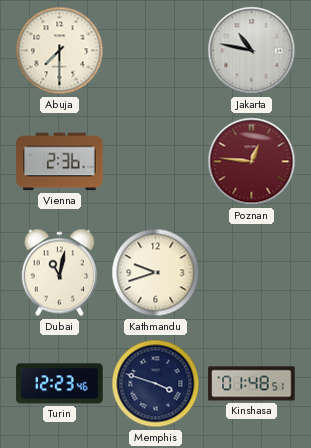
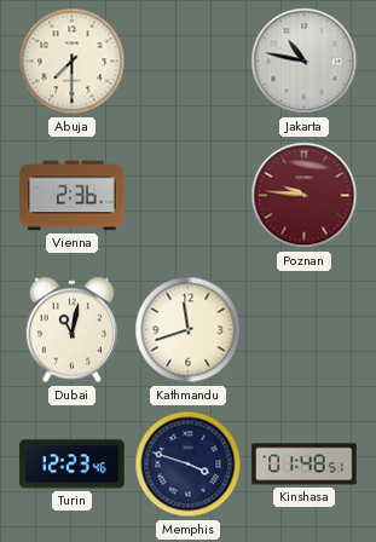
Poznan: 12:46 -> 9:46
Kathmandu: 9:42 -> 11:42
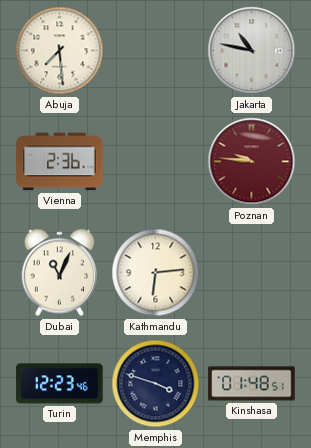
Abuja: 7:30 -> 7:29
Dubai: 11:02 -> 11:04
Kathmandu: 11:42 -> 6:14
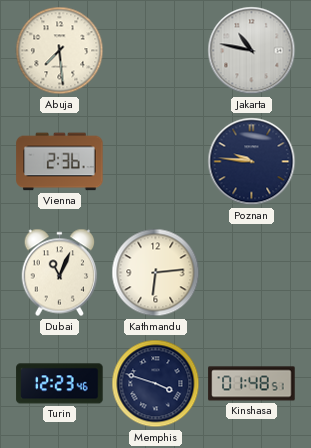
Poznan dial: burgundy -> navy
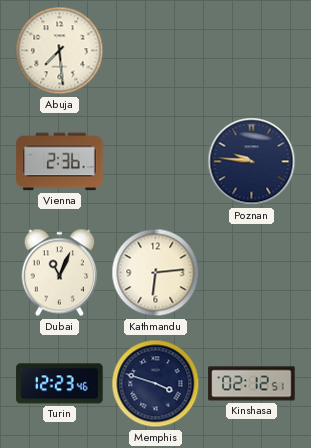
Jakarta: 10:47 -> none
Kinshasa: 01:48 -> 02:12
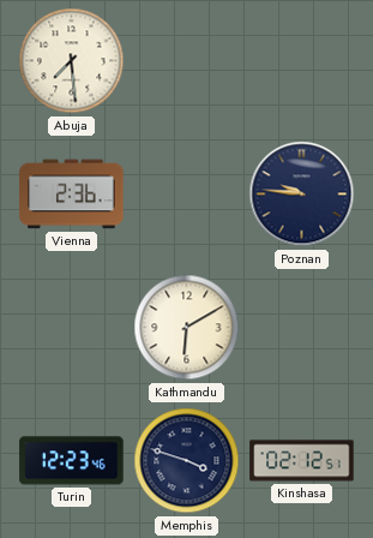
Dubai: 11:04 -> none
Kathmandu: 6:14 -> 6:10
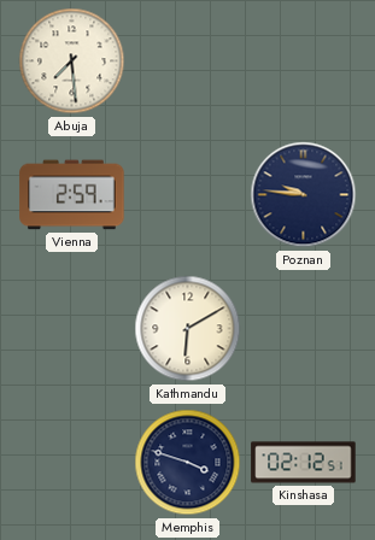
Vienna: 2:36 -> 2:59
Turin: 12:23 -> none
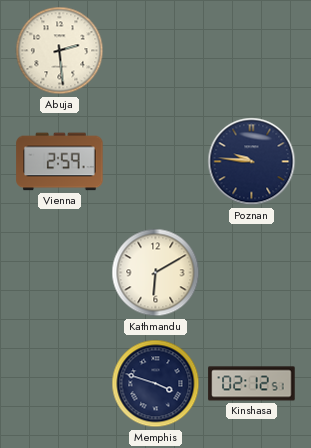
Abuja: 7:29 -> 2:29
